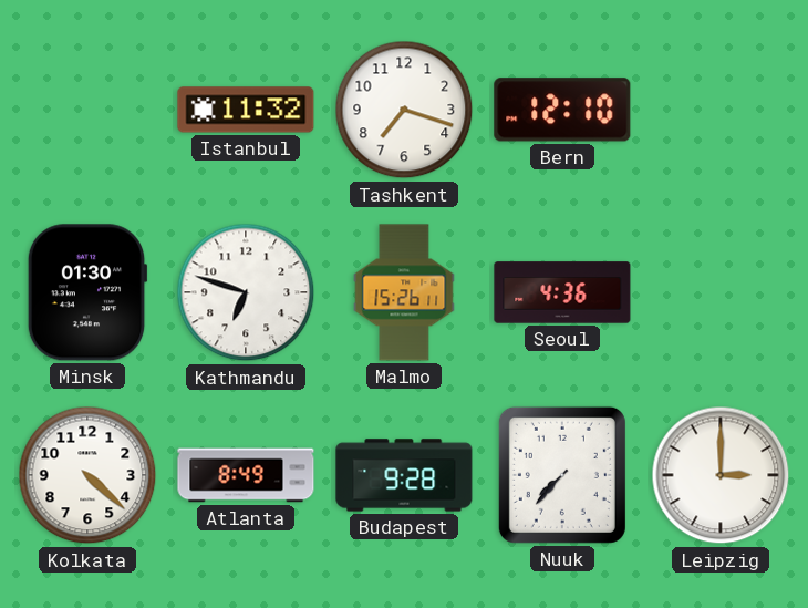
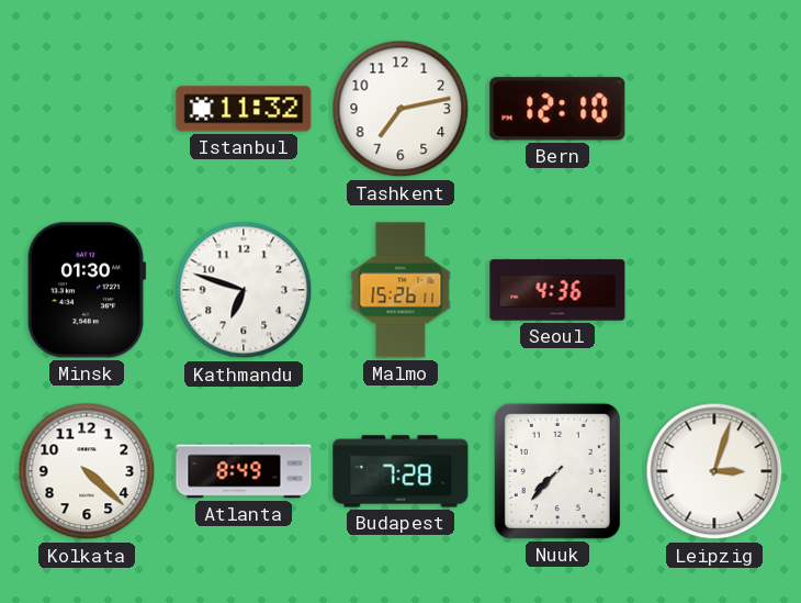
Tashkent: 7:18 -> 7:13
Budapest: 9:28 -> 7:28
Leipzig: 3:00 -> 3:03
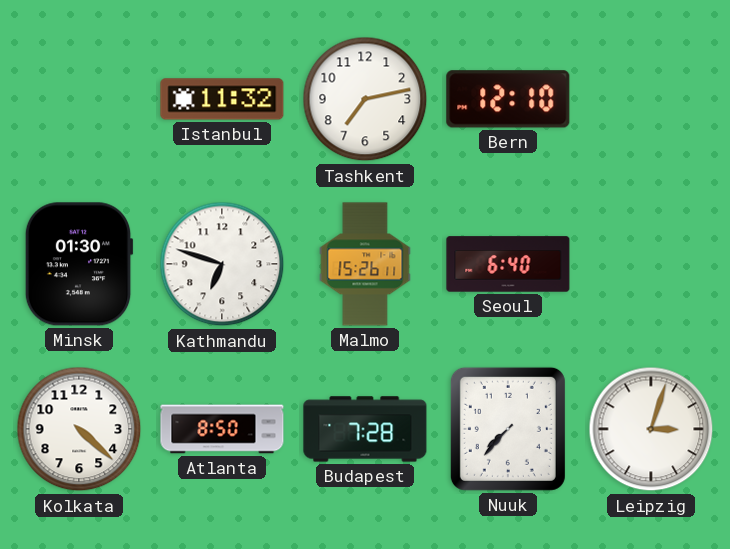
Seoul: 4:36 -> 6:40
Atlanta: 8:49 -> 8:50
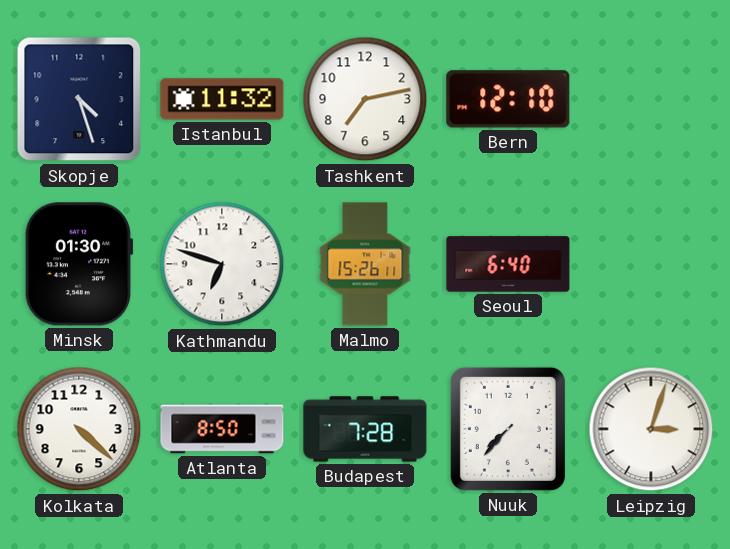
Skopje: none -> 4:27
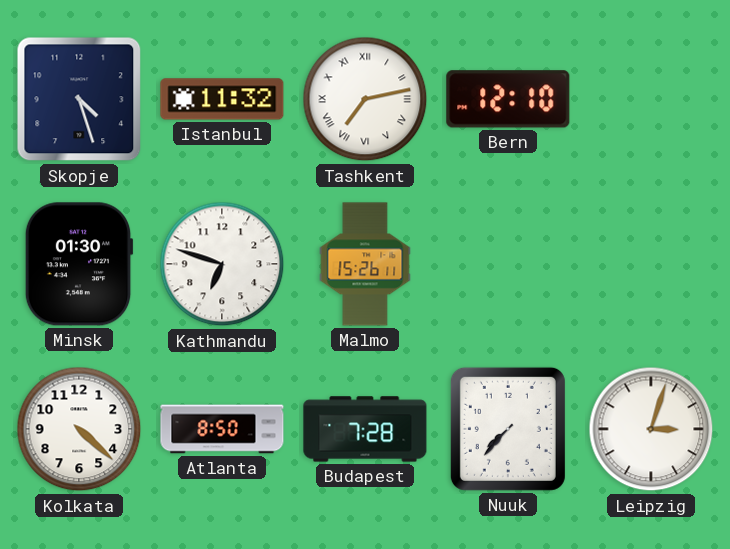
Tashkent numerals: Arabic -> Roman
Seoul: 6:40 -> none
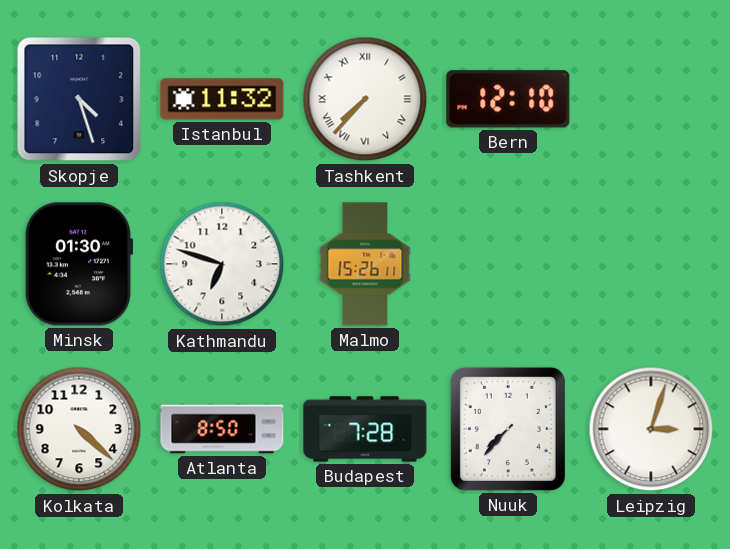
Tashkent: 7:13 -> 7:37
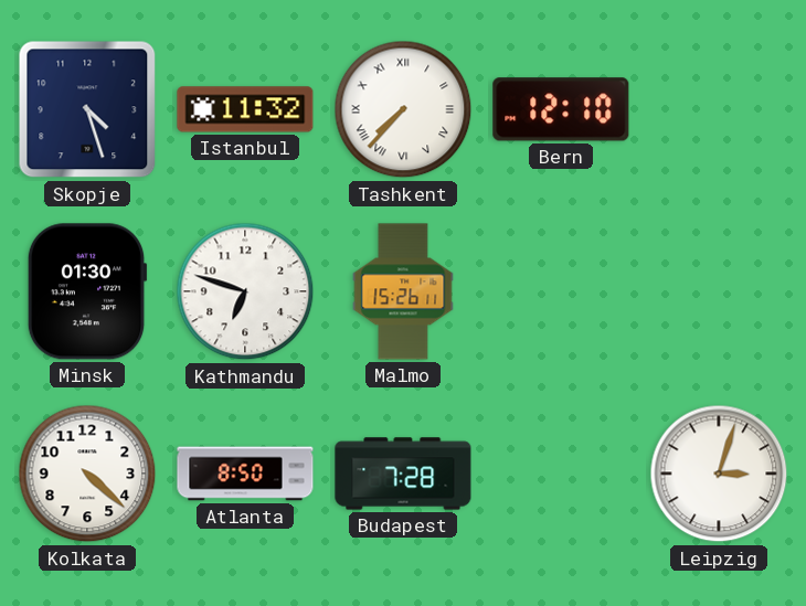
Nuuk: 7:37 -> none
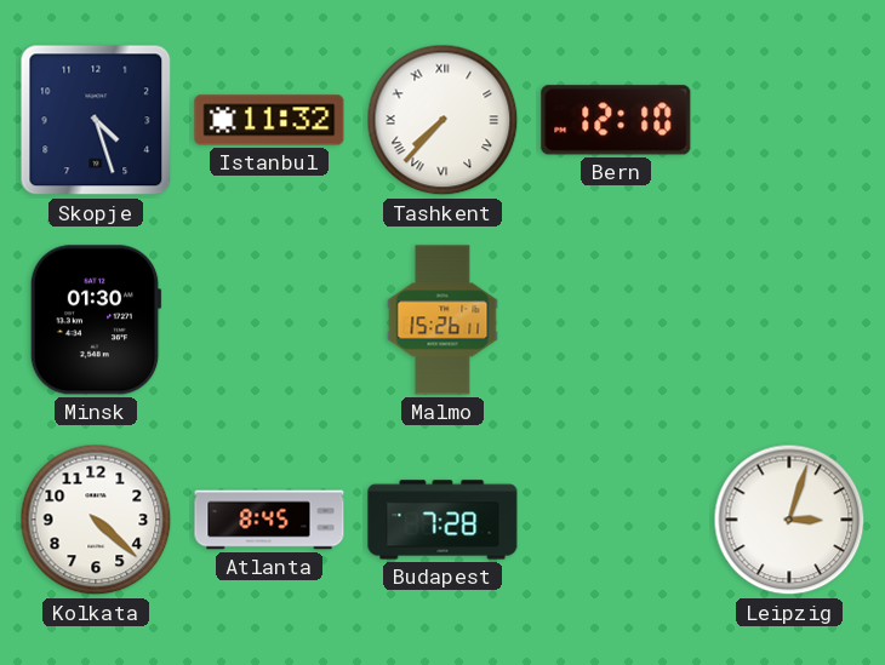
Kathmandu: 6:48 -> none
Atlanta: 8:50 -> 8:45
